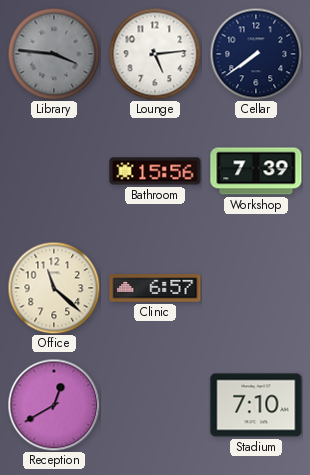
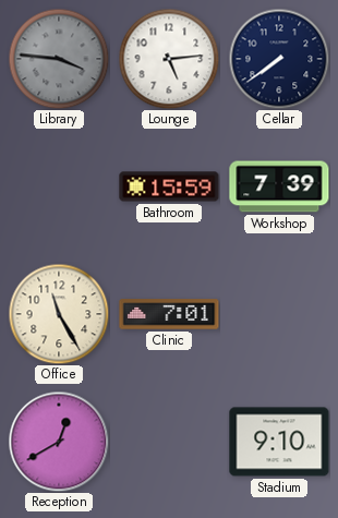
Bathroom: 15:56 -> 15:59
Office: 11:22 -> 11:25
Clinic: 6:57 -> 7:01
Stadium: 7:10 -> 9:10
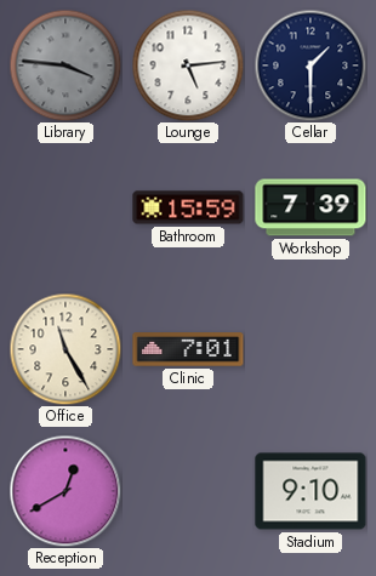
Cellar: 7:39 -> 1:30
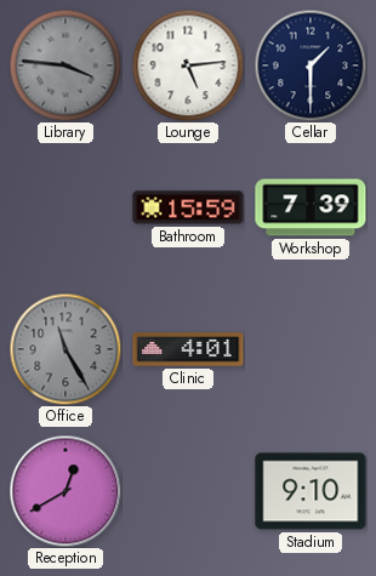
Office dial: cream -> grey
Clinic: 7:01 -> 4:01
